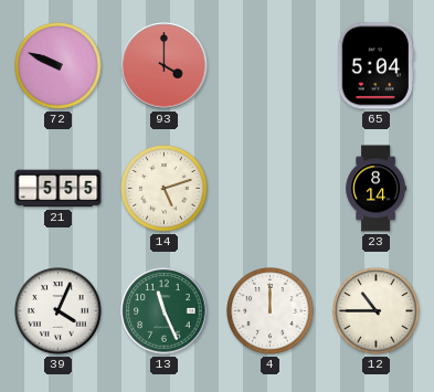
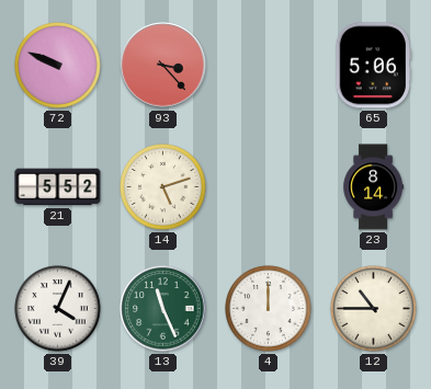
93: 4:00 -> 3:23
65: 5:04 -> 5:06
21: 5:55 -> 5:52
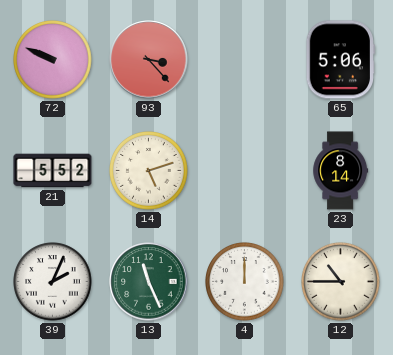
39: 4:04 -> 2:04
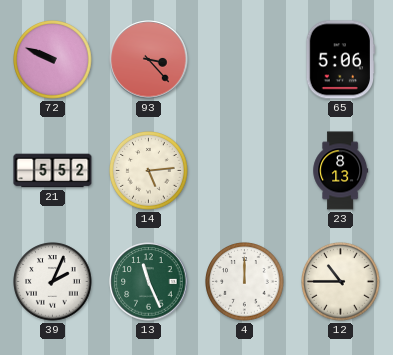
14: 5:12 -> 5:14
23: 8:14 -> 8:13
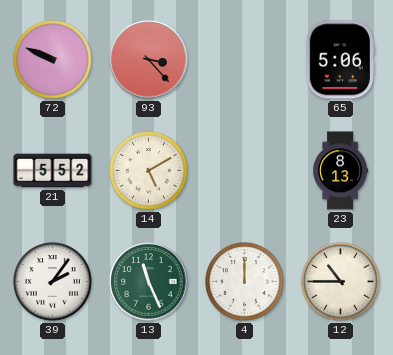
14: 5:14 -> 5:10
39: 2:04 -> 2:06
